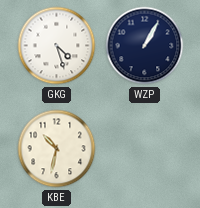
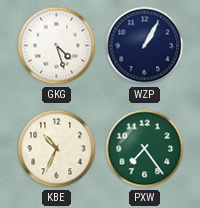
KBE: 10:32 -> 10:34
PXW: none -> 7:24
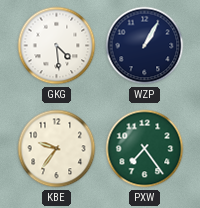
GKG: 4:27 -> 4:29
KBE: 10:34 -> 9:36
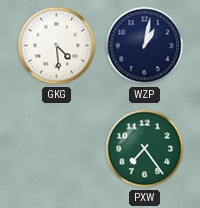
WZP: 1:05 -> 1:02
KBE: 9:36 -> none
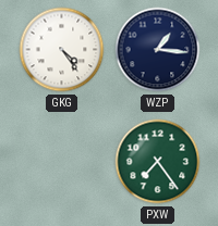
GKG: 4:29 -> 4:24
WZP: 1:02 -> 1:16
